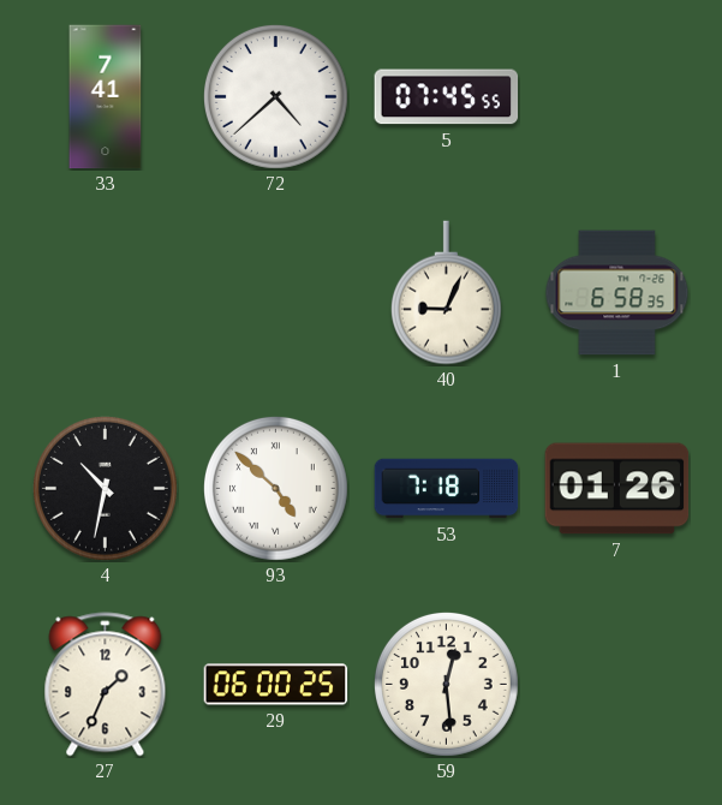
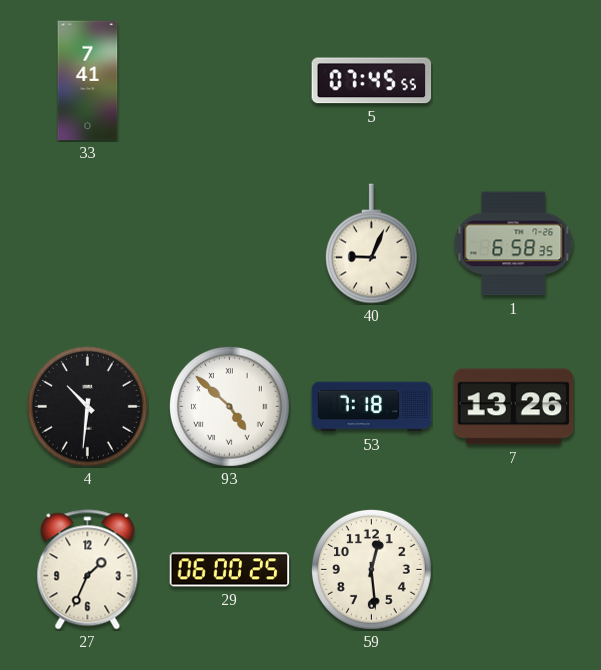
72: 4:38 -> none
4: 10:32 -> 10:31
7: 01:26 -> 13:26
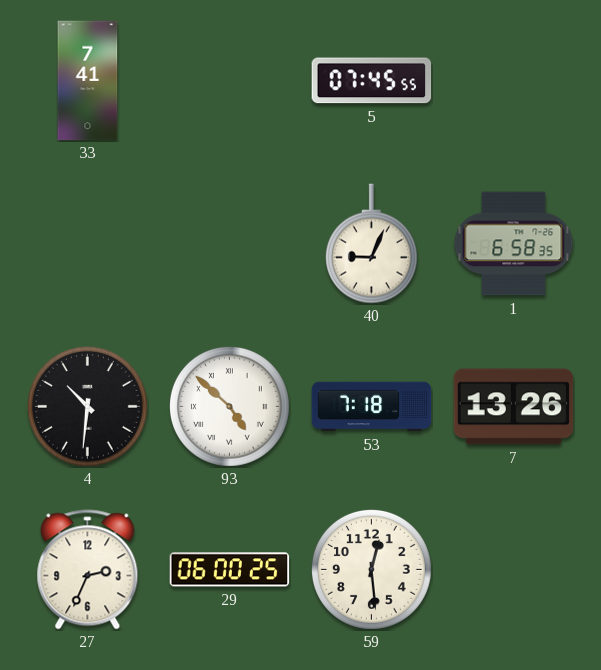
27: 1:34 -> 2:34
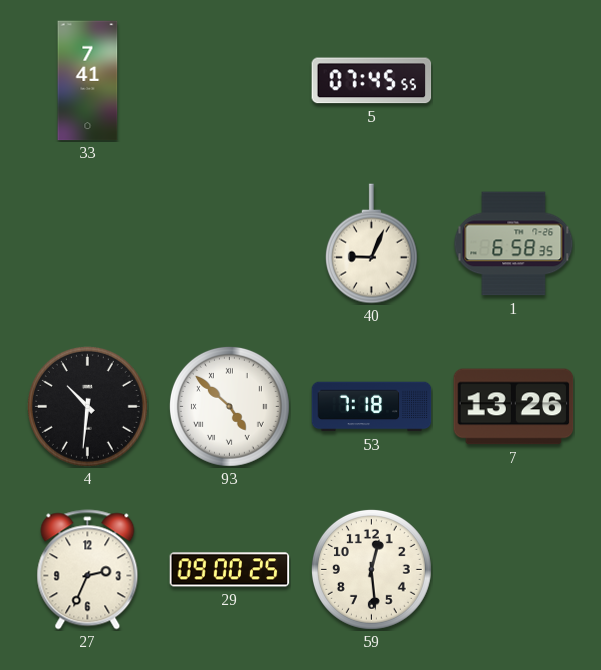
29: 06:00 -> 09:00
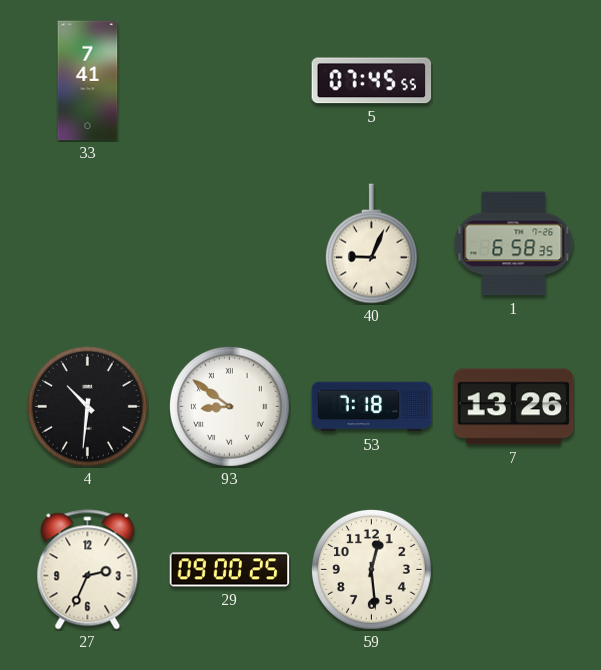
93: 4:52 -> 8:51
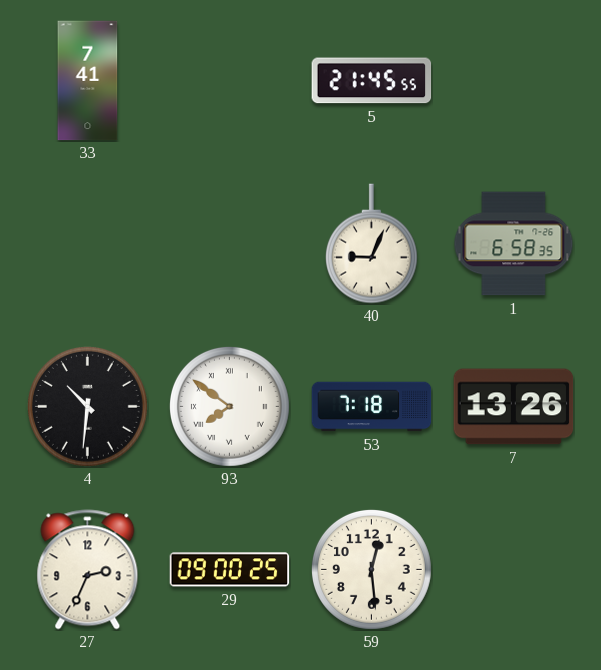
5: 07:45 -> 21:45
93: 8:51 -> 7:51
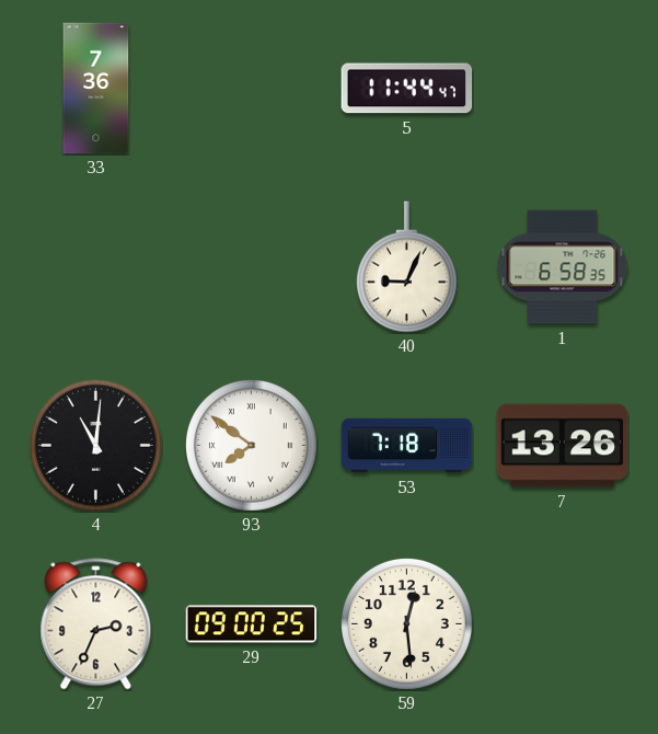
33: 7:41 -> 7:36
5: 21:45 -> 11:44
4: 10:31 -> 11:01
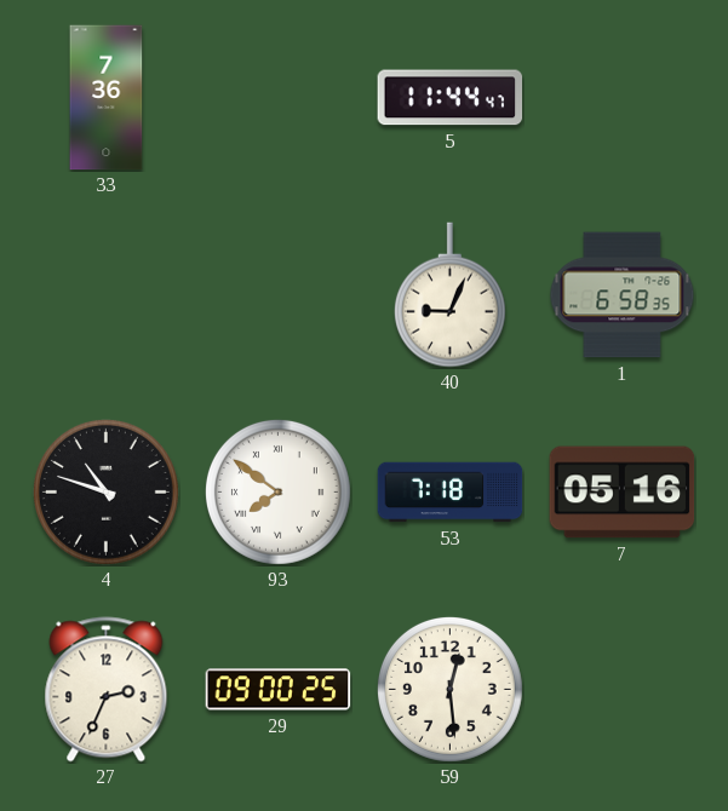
4: 11:01 -> 10:48
7: 13:26 -> 05:16
